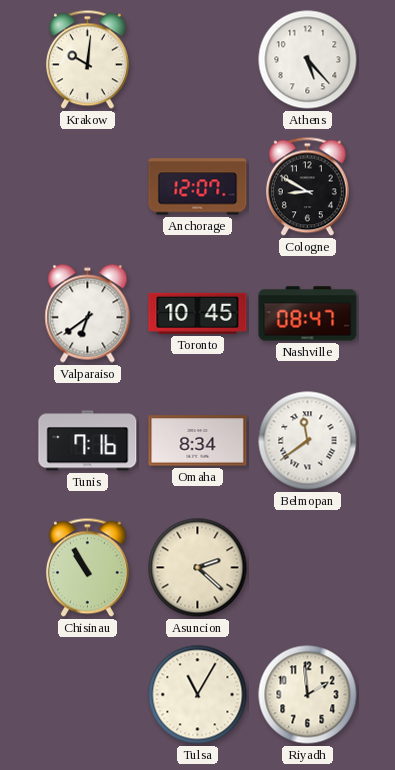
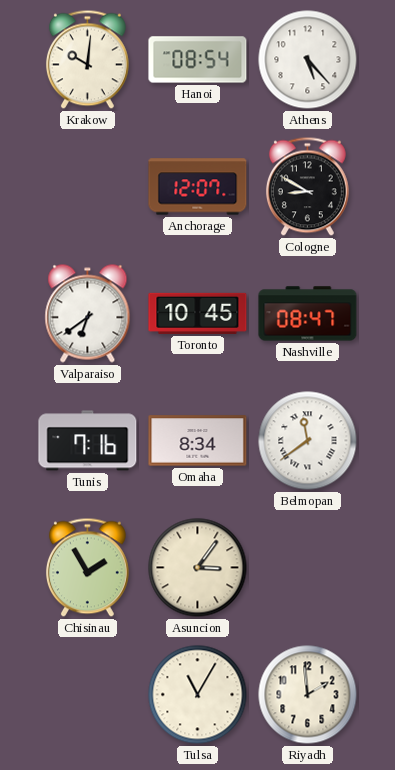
Hanoi: none -> 08:54
Chisinau: 10:55 -> 1:55
Asuncion: 2:22 -> 3:06
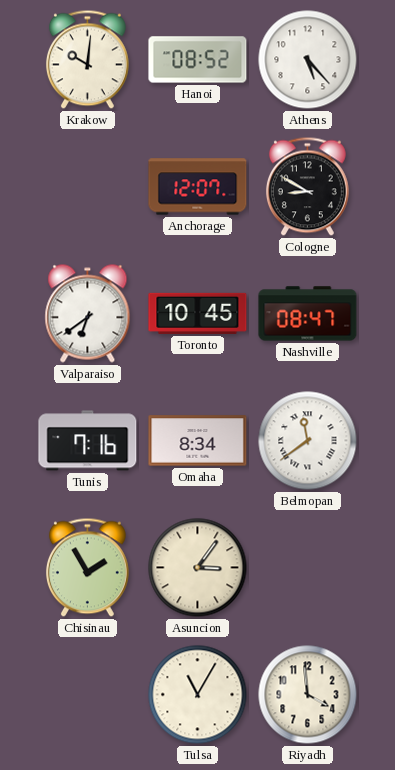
Hanoi: 08:54 -> 08:52
Riyadh: 1:59 -> 3:59
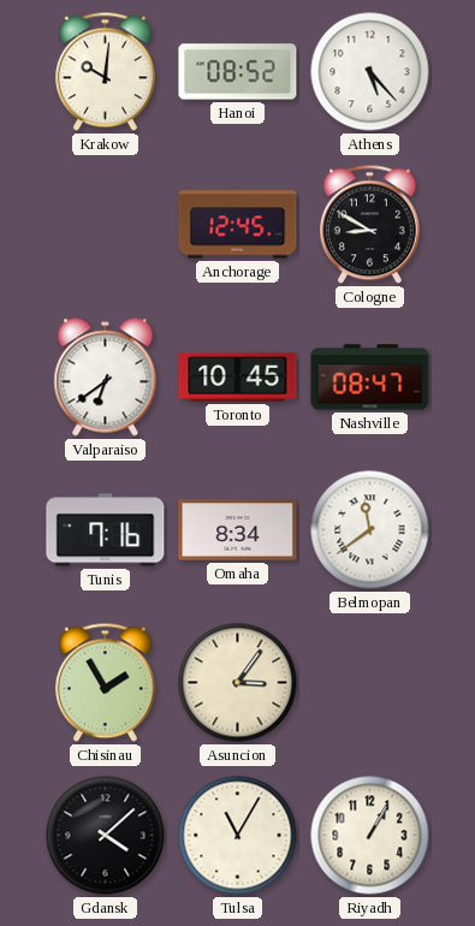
Anchorage: 12:07 -> 12:45
Gdansk: none -> 4:08
Riyadh: 3:59 -> 1:05
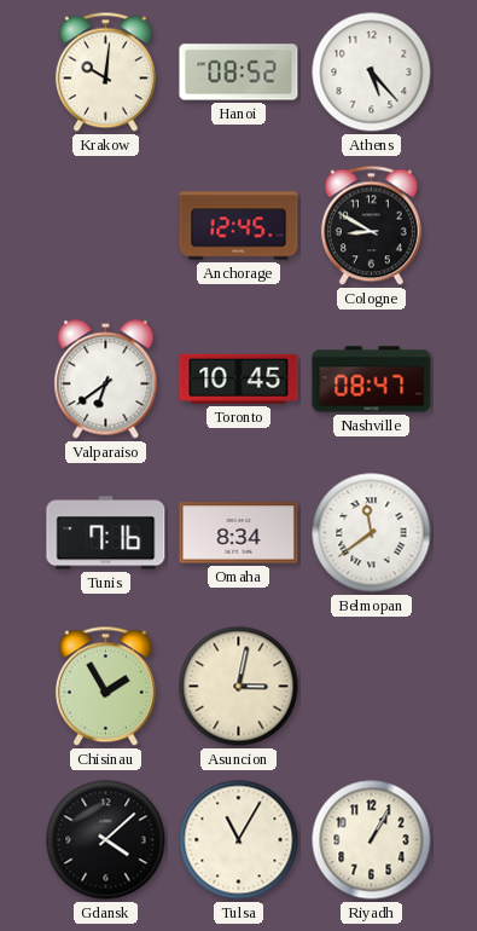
Asuncion: 3:06 -> 3:02
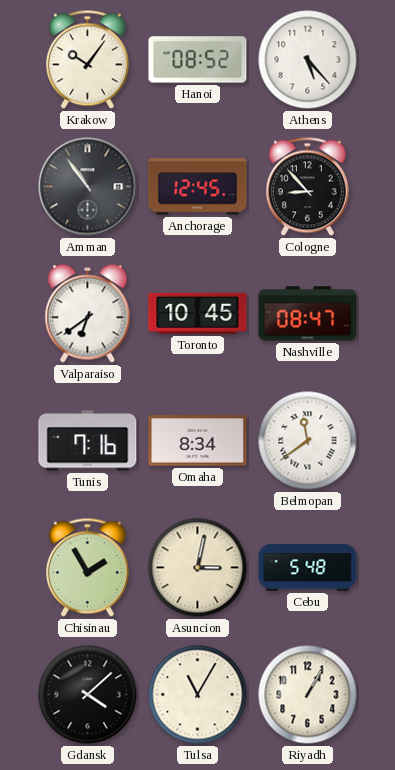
Krakow: 10:01 -> 10:06
Amman: none -> 10:54
Cologne: 8:50 -> 8:53
Cebu: none -> 5:48
